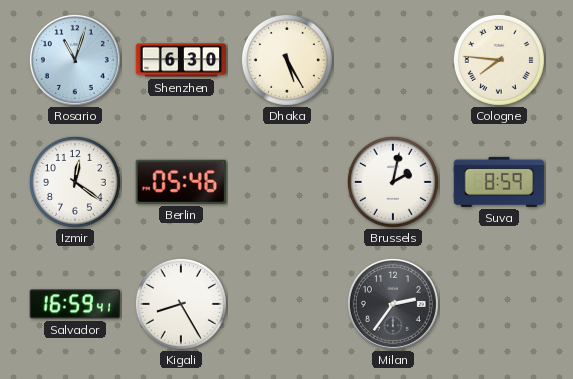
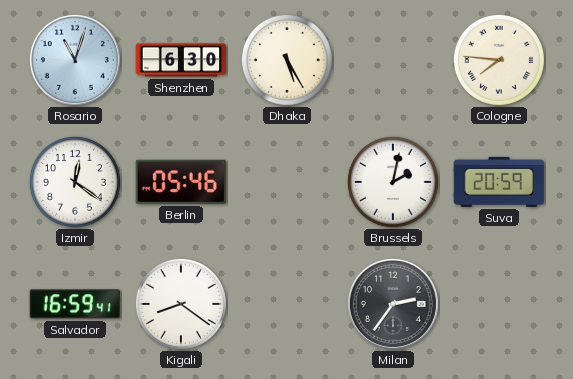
Suva: 8:59 -> 20:59
Kigali: 8:25 -> 8:21
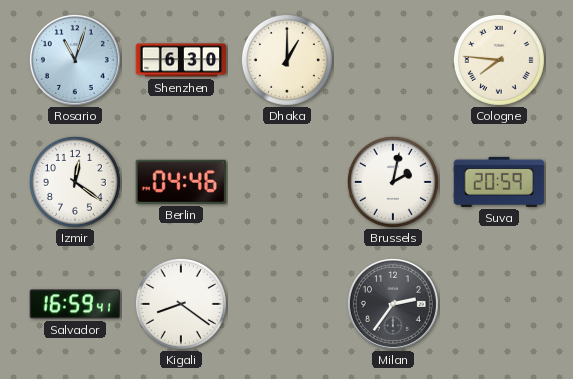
Dhaka: 5:25 -> 1:00
Berlin: 05:46 -> 04:46
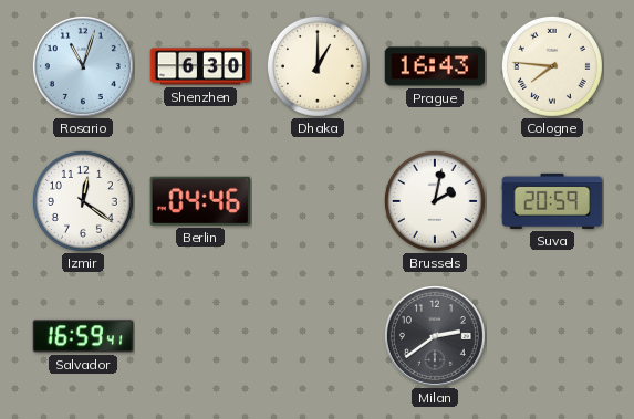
Prague: none -> 16:43
Kigali: 8:21 -> none
Milan: 2:36 -> 2:39
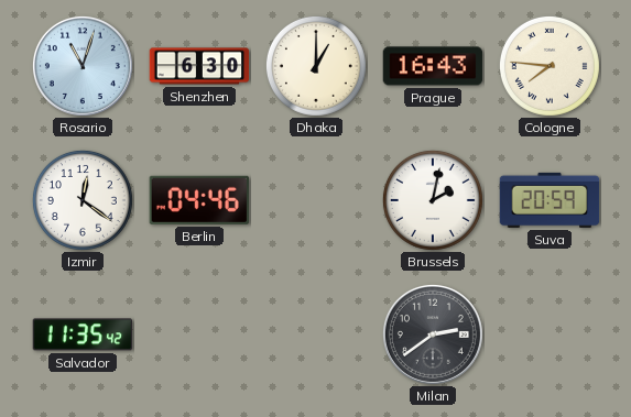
Salvador: 16:59 -> 11:35
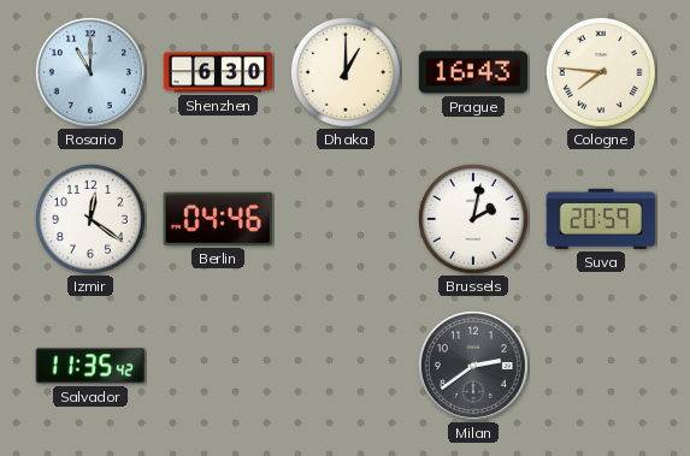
Rosario: 11:03 -> 11:00
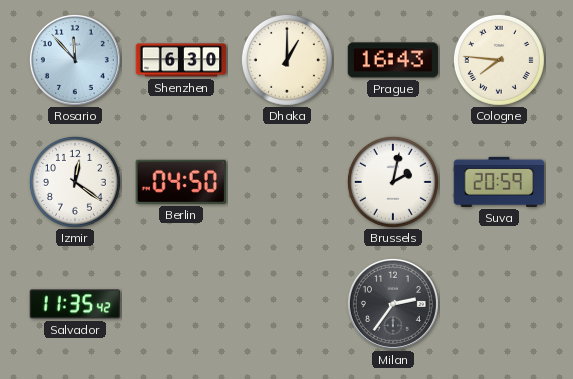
Rosario: 11:00 -> 11:53
Berlin: 04:46 -> 04:50
Milan: 2:39 -> 2:36
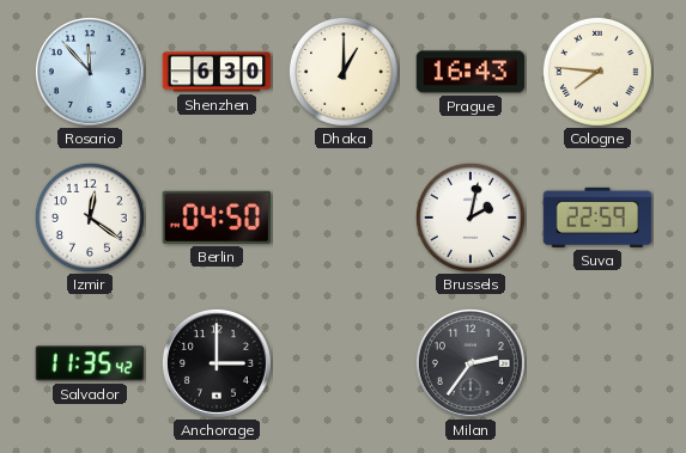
Suva: 20:59 -> 22:59
Anchorage: none -> 3:00
